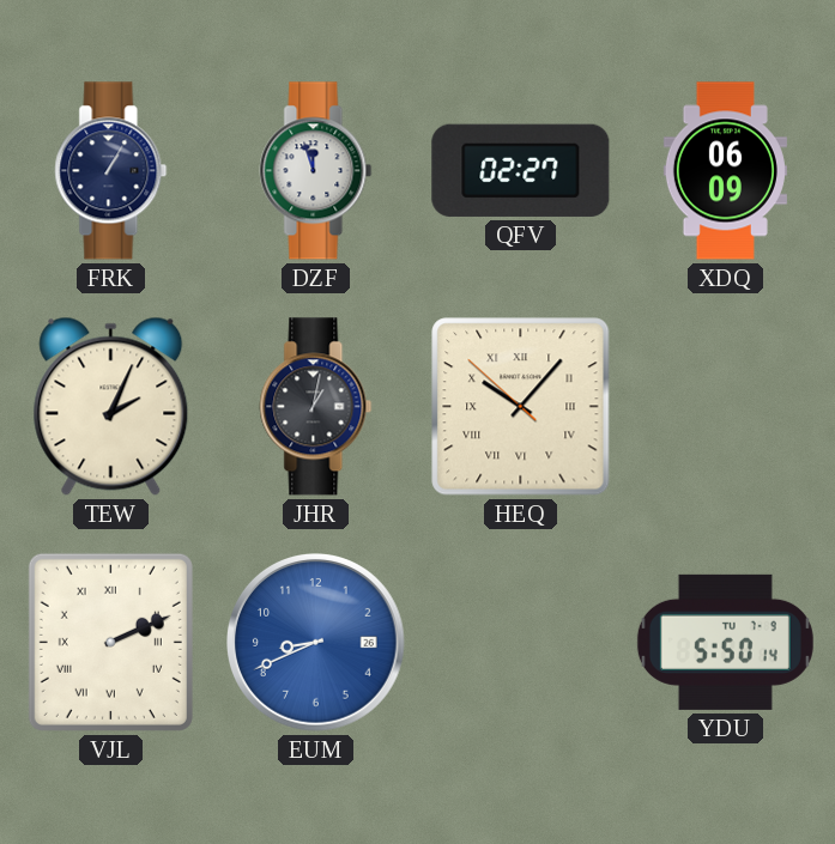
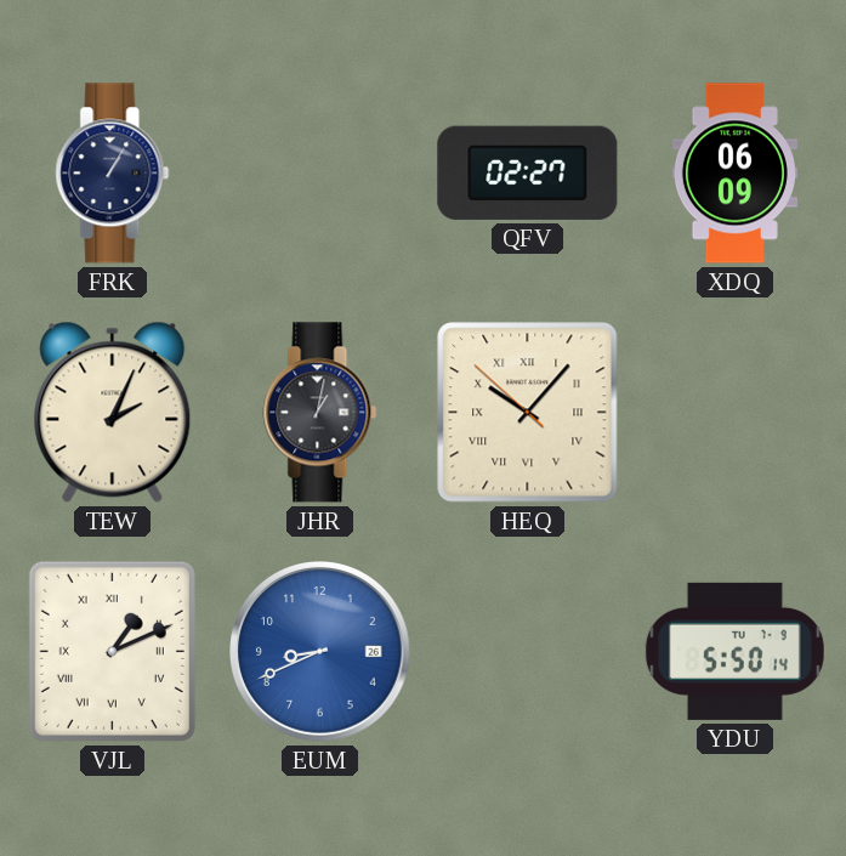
DZF: 11:57 -> none
VJL: 2:11 -> 1:11
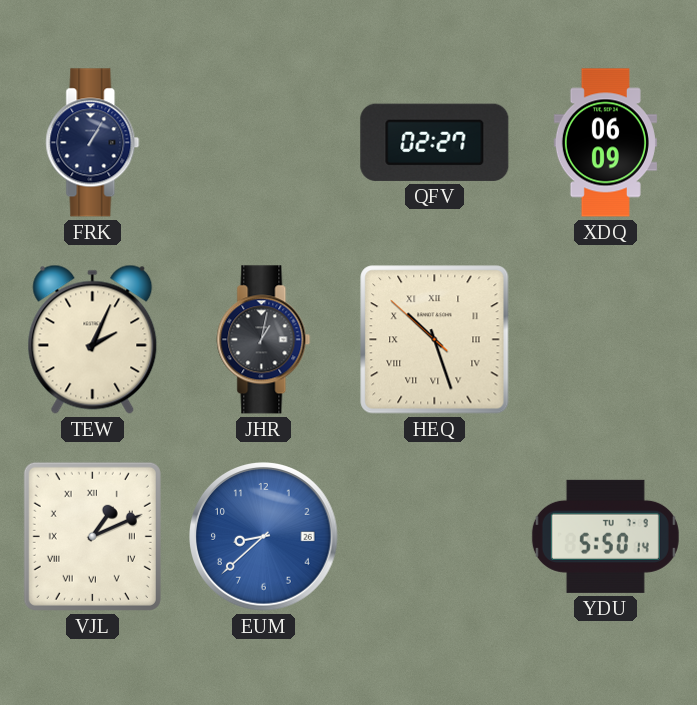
HEQ: 10:06 -> 10:26
EUM: 8:41 -> 8:38
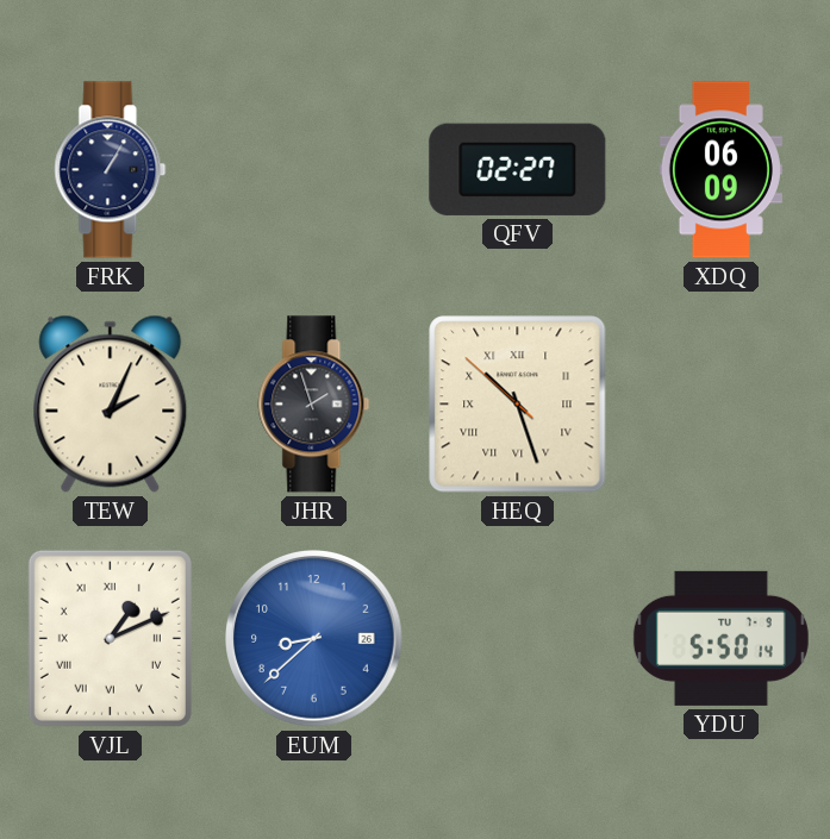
JHR: 1:02 -> 1:57
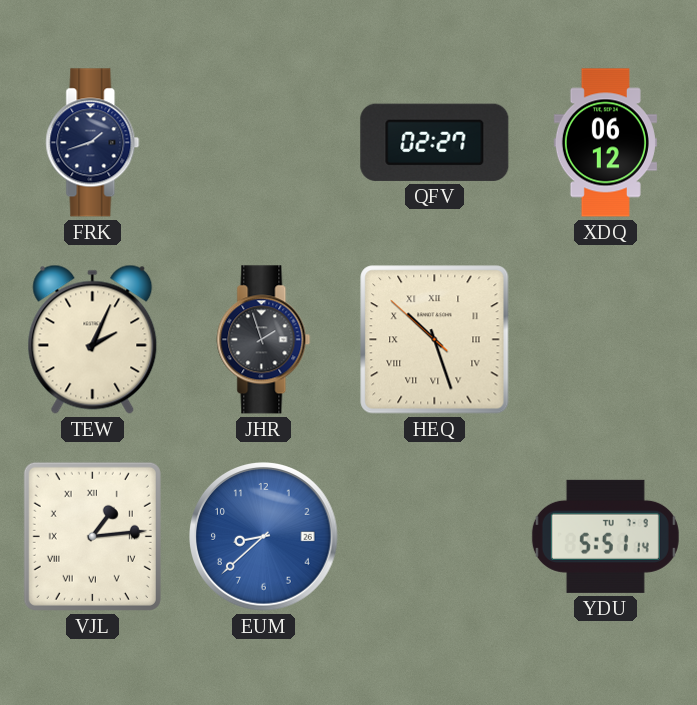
FRK: 1:05 -> 1:42
XDQ: 06:09 -> 06:12
VJL: 1:11 -> 1:14
YDU: 5:50 -> 5:51
